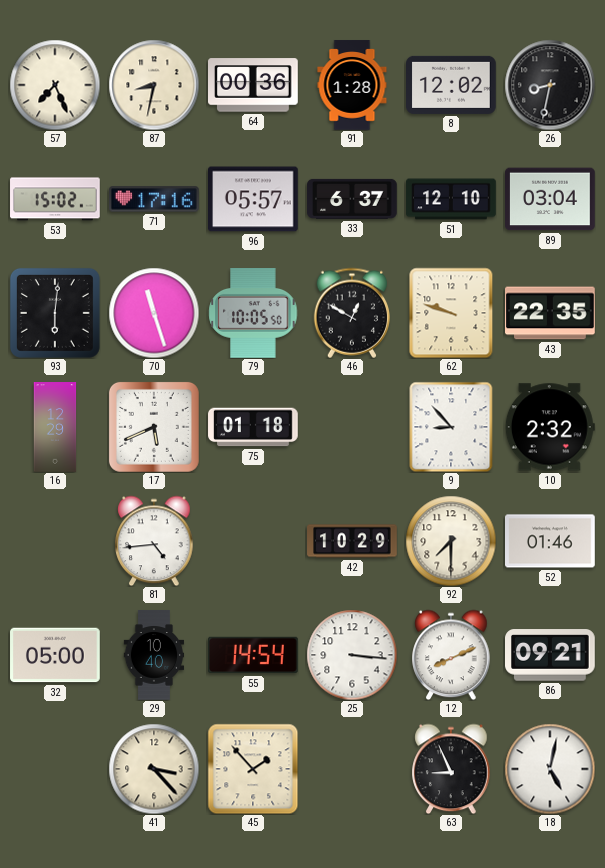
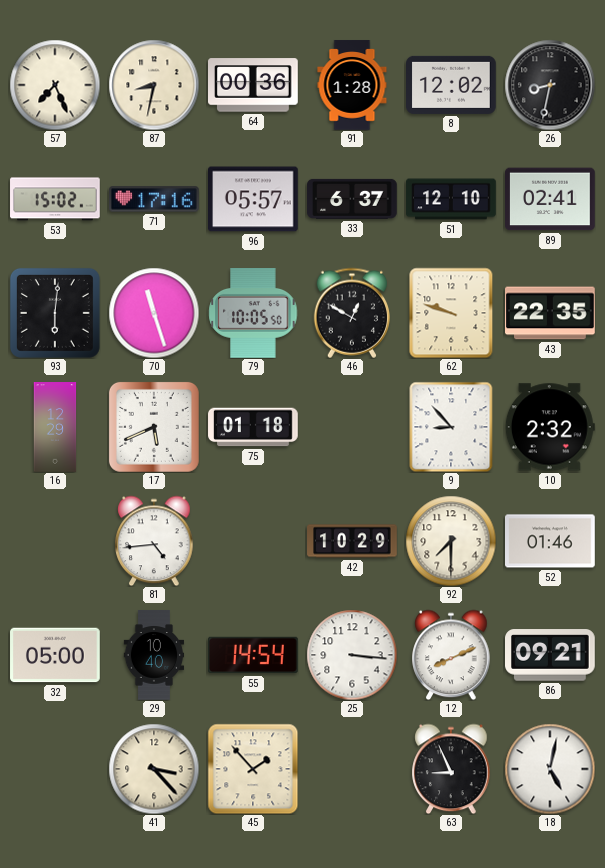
89: 03:04 -> 02:41
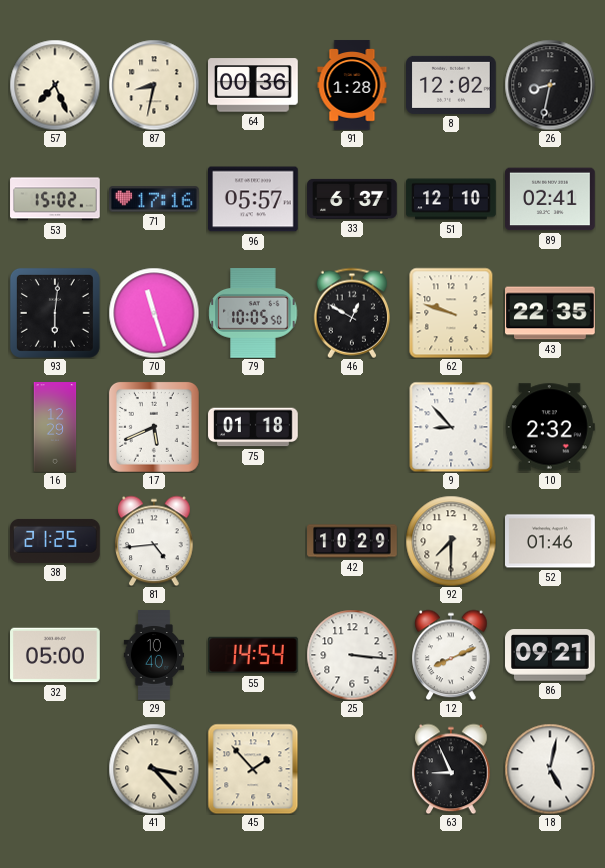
38: none -> 21:25
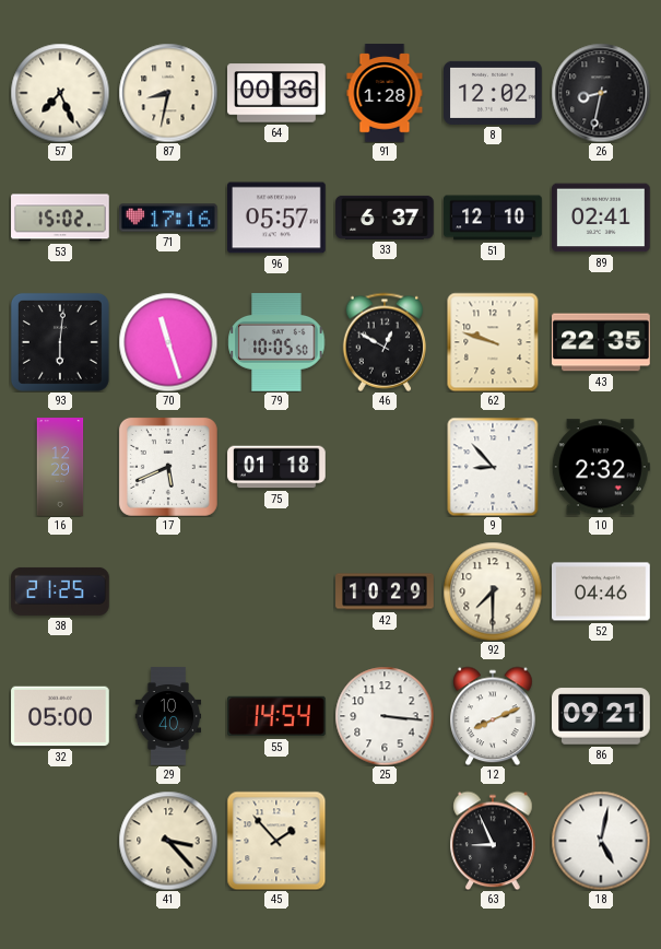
81: 4:44 -> none
52: 01:46 -> 04:46
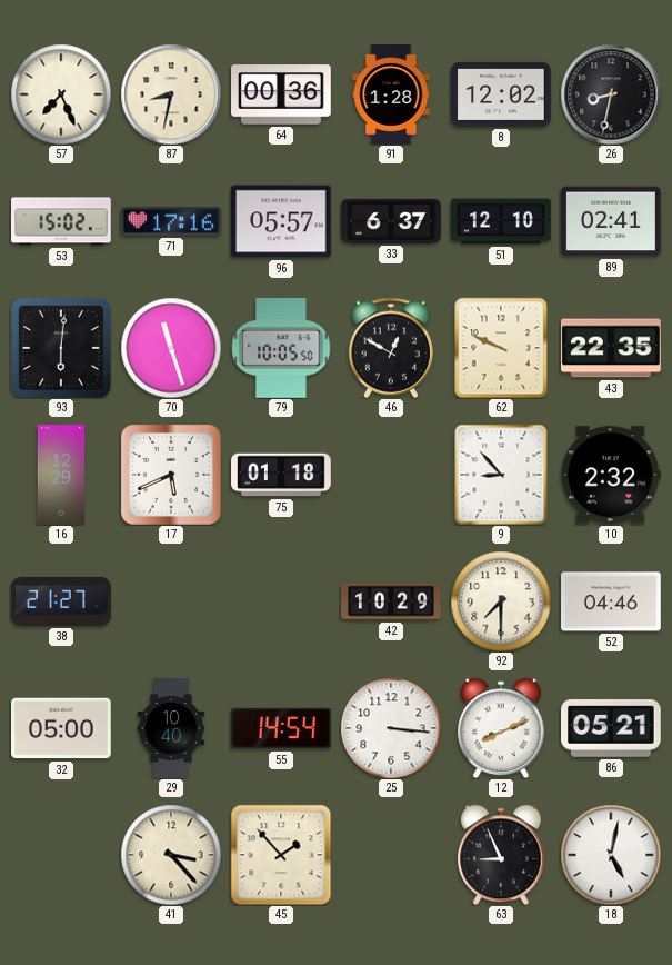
62: 9:48 -> 9:49
38: 21:25 -> 21:27
86: 09:21 -> 05:21
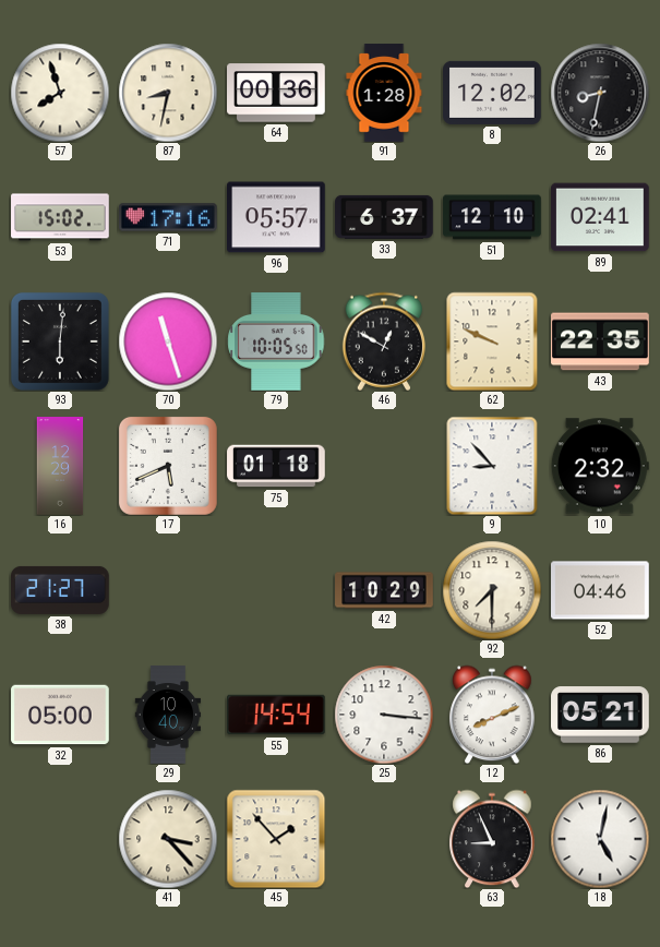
57: 7:26 -> 7:57
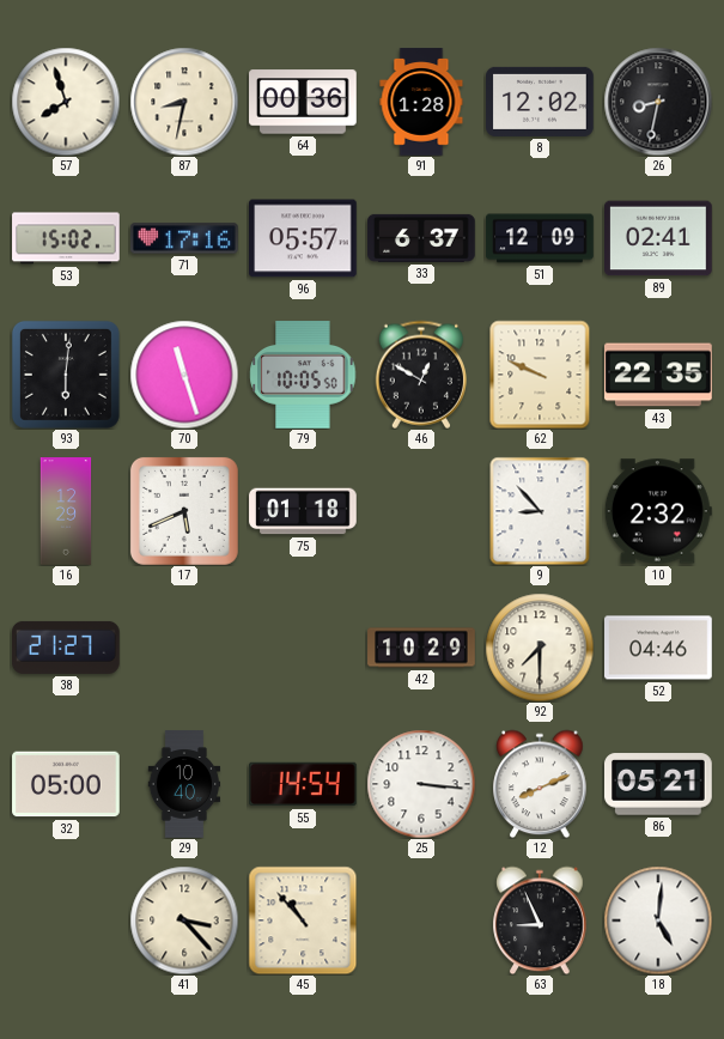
51: 12:10 -> 12:09
45: 1:53 -> 10:53
18: 5:02 -> 5:01
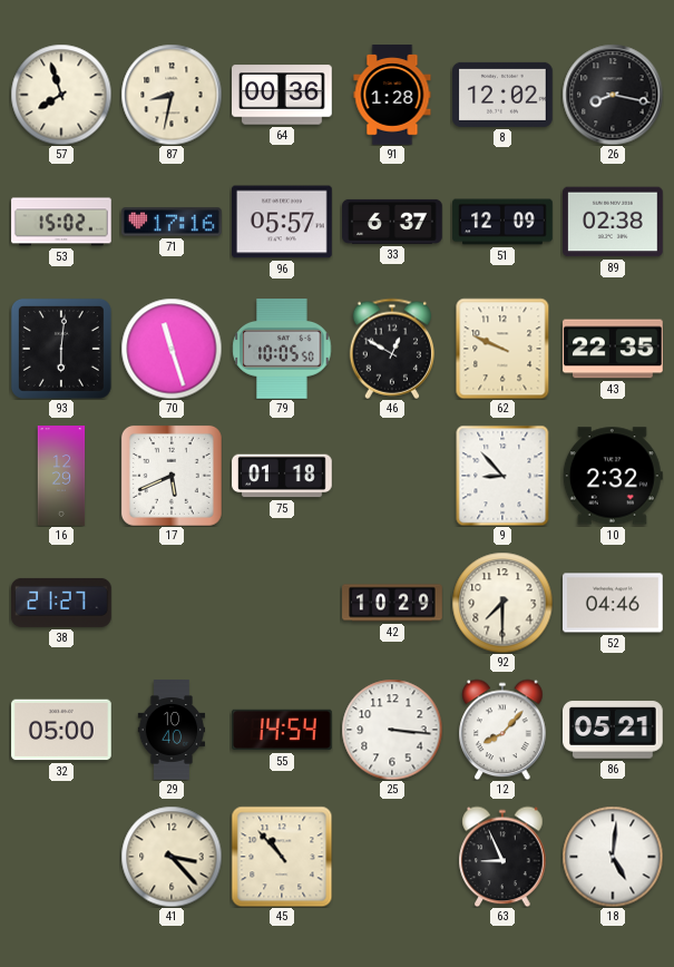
26: 8:32 -> 8:17
89: 02:41 -> 02:38
12: 8:11 -> 8:07
